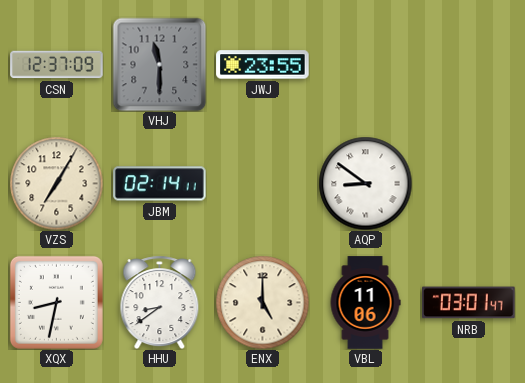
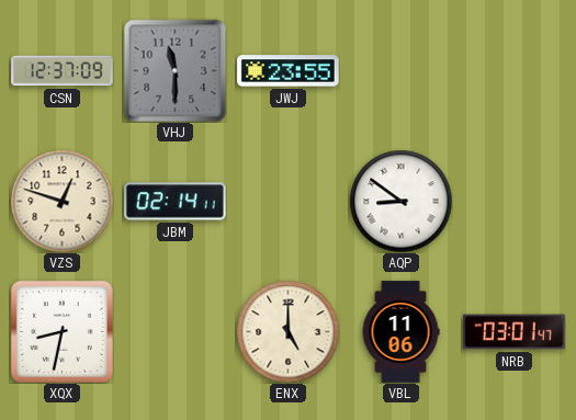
VZS: 7:05 -> 12:48
HHU: 8:39 -> none
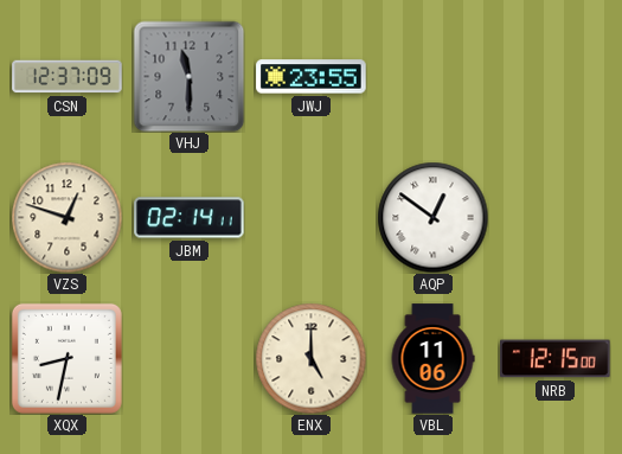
AQP: 8:51 -> 12:51
NRB: 03:01 -> 12:15
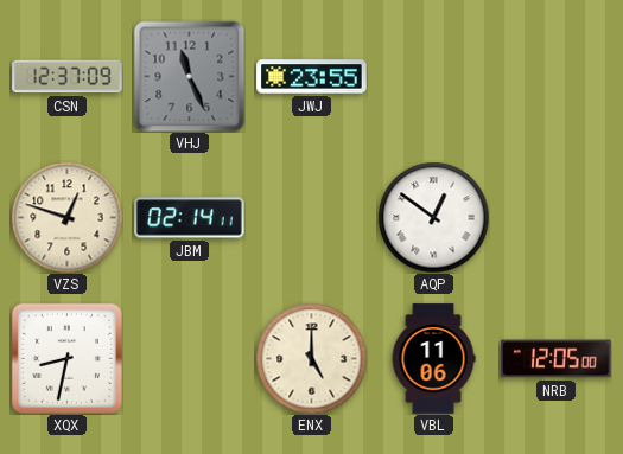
VHJ: 11:30 -> 11:26
NRB: 12:15 -> 12:05
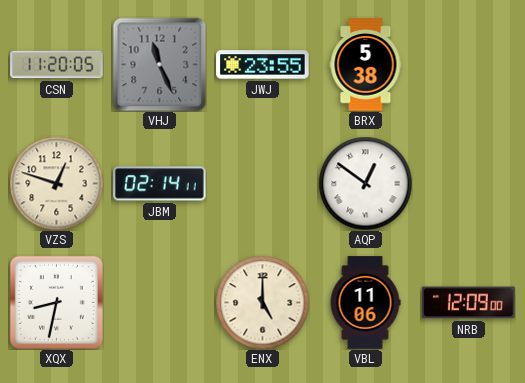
CSN: 12:37 -> 11:20
BRX: none -> 5:38
NRB: 12:05 -> 12:09
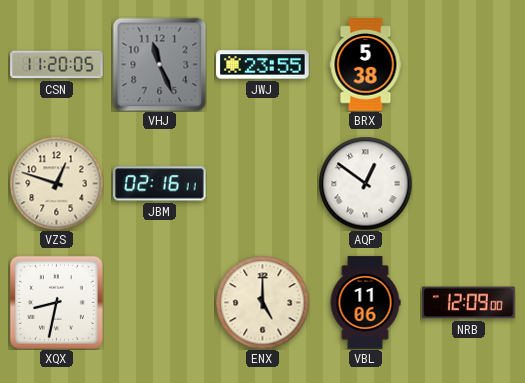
JBM: 02:14 -> 02:16
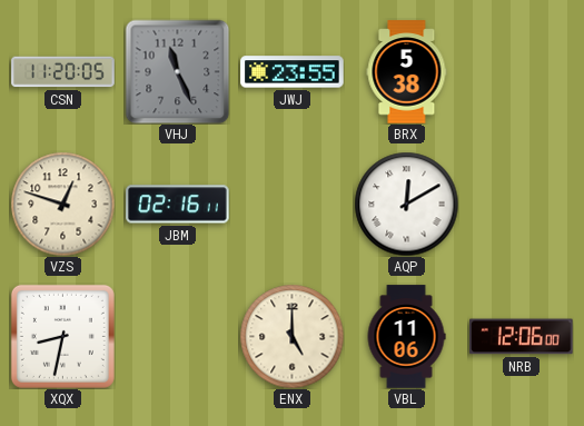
AQP: 12:51 -> 12:10
NRB: 12:09 -> 12:06
